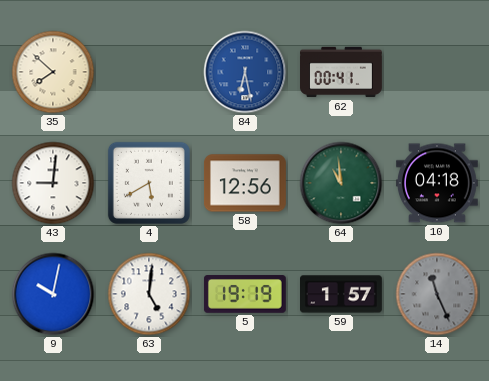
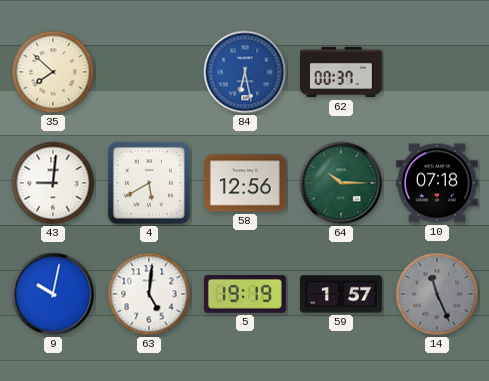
62: 00:41 -> 00:37
64: 10:59 -> 10:15
10: 04:18 -> 07:18
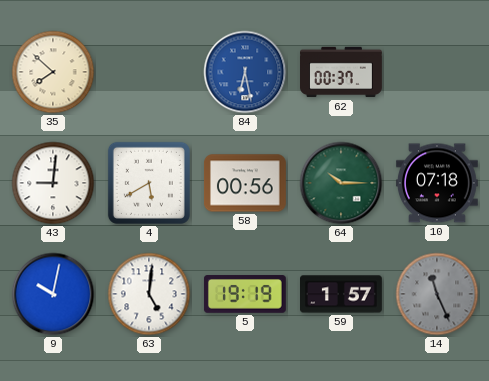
58: 12:56 -> 00:56
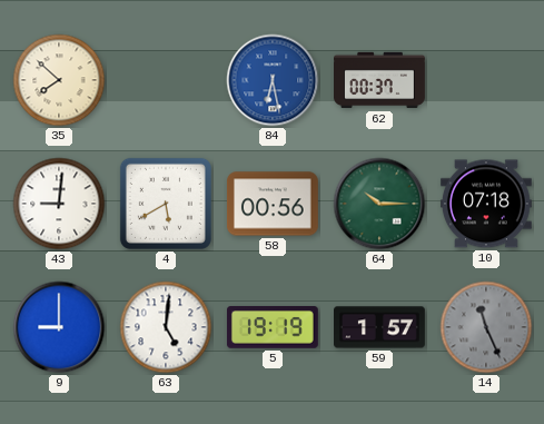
9: 10:02 -> 9:00
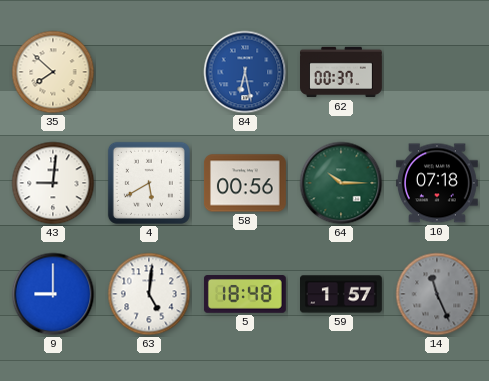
5: 19:19 -> 18:48
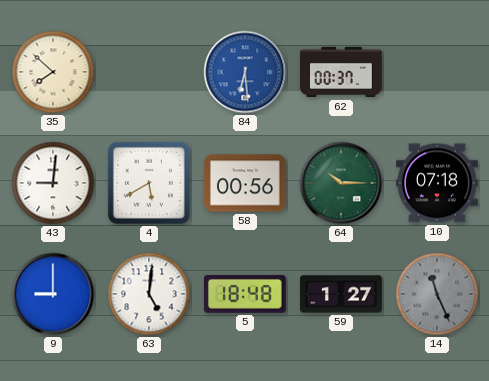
84: 6:28 -> 6:29
59: 1:57 -> 1:27
